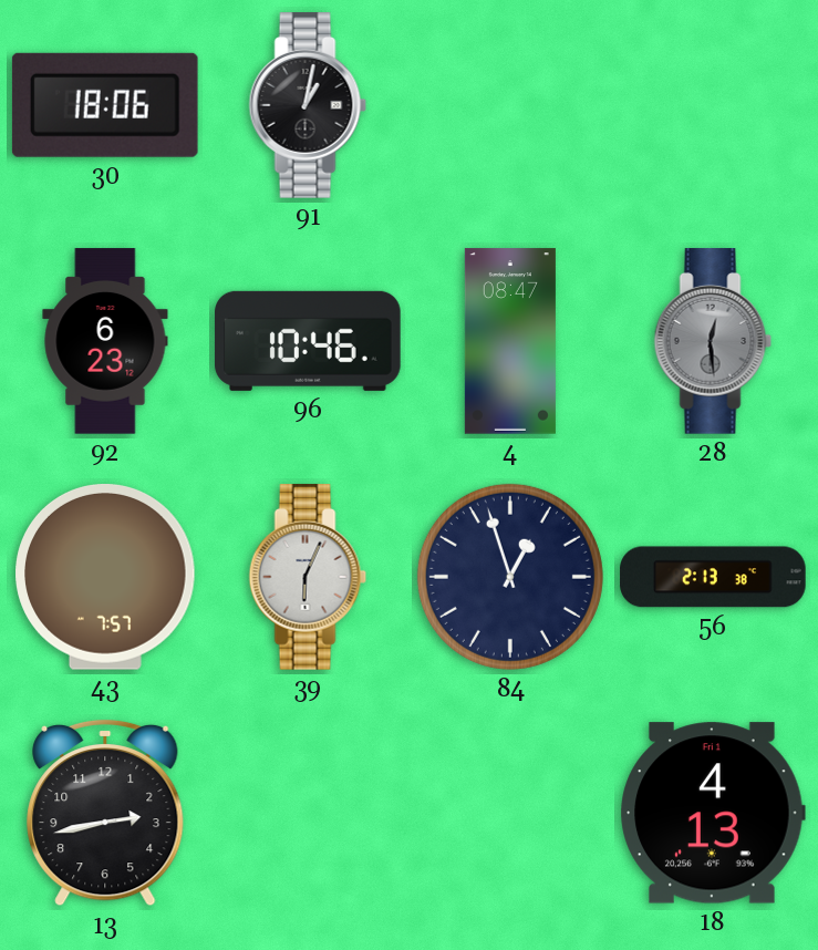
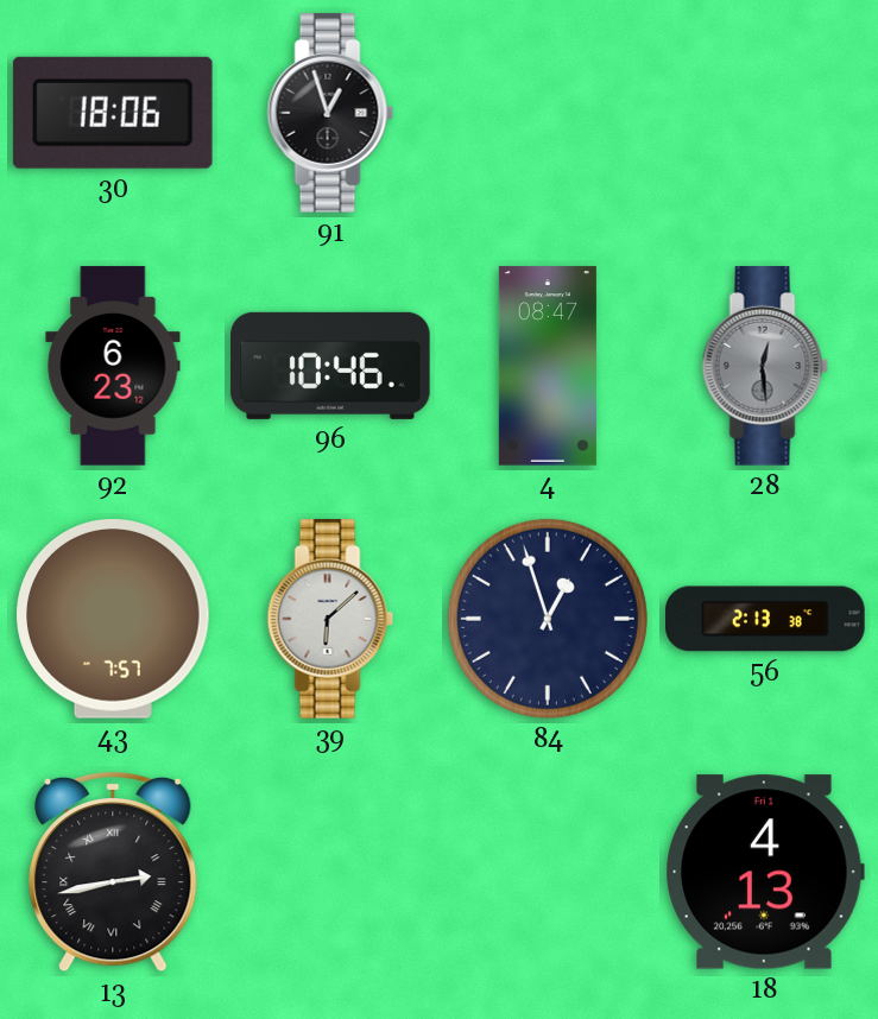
91: 1:02 -> 12:57
39: 6:04 -> 6:08
13 numerals: Arabic -> Roman
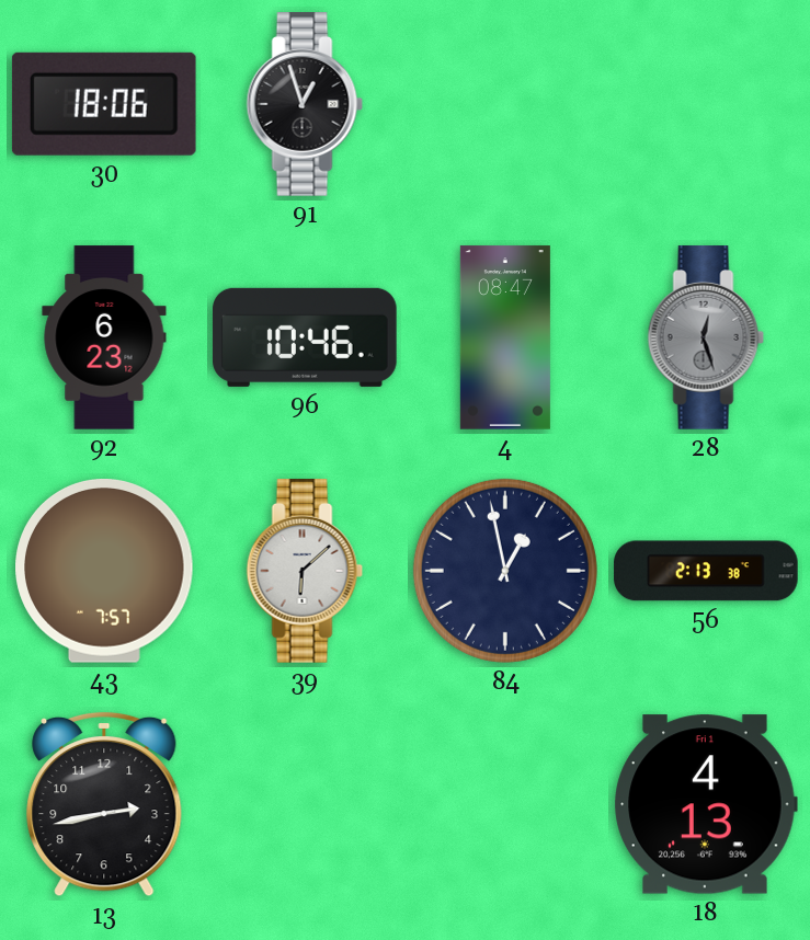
28: 12:29 -> 12:27
84: 12:57 -> 12:58
13 numerals: Roman -> Arabic
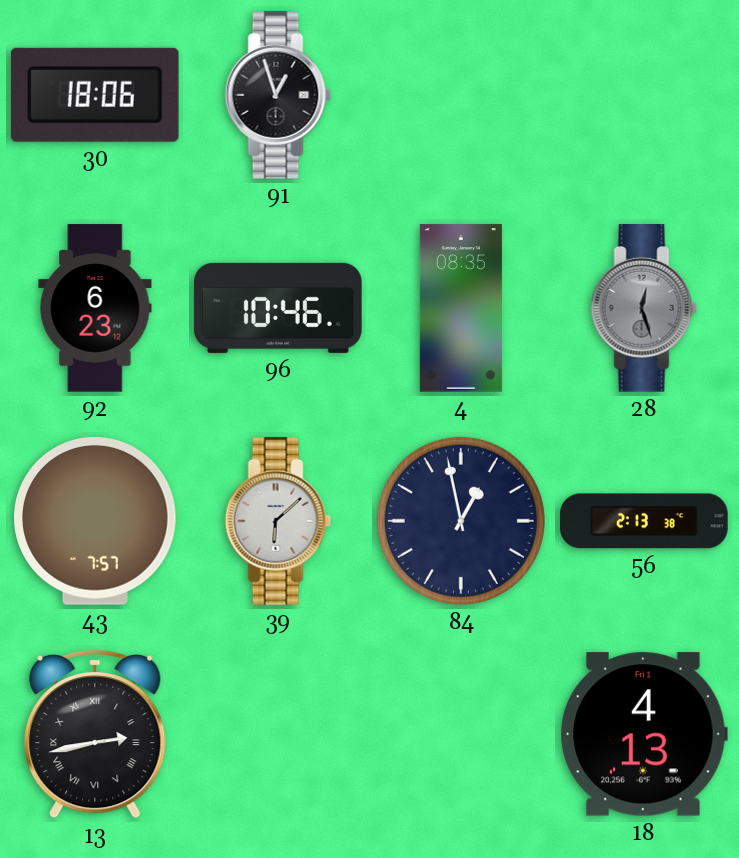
4: 08:47 -> 08:35
13 numerals: Arabic -> Roman
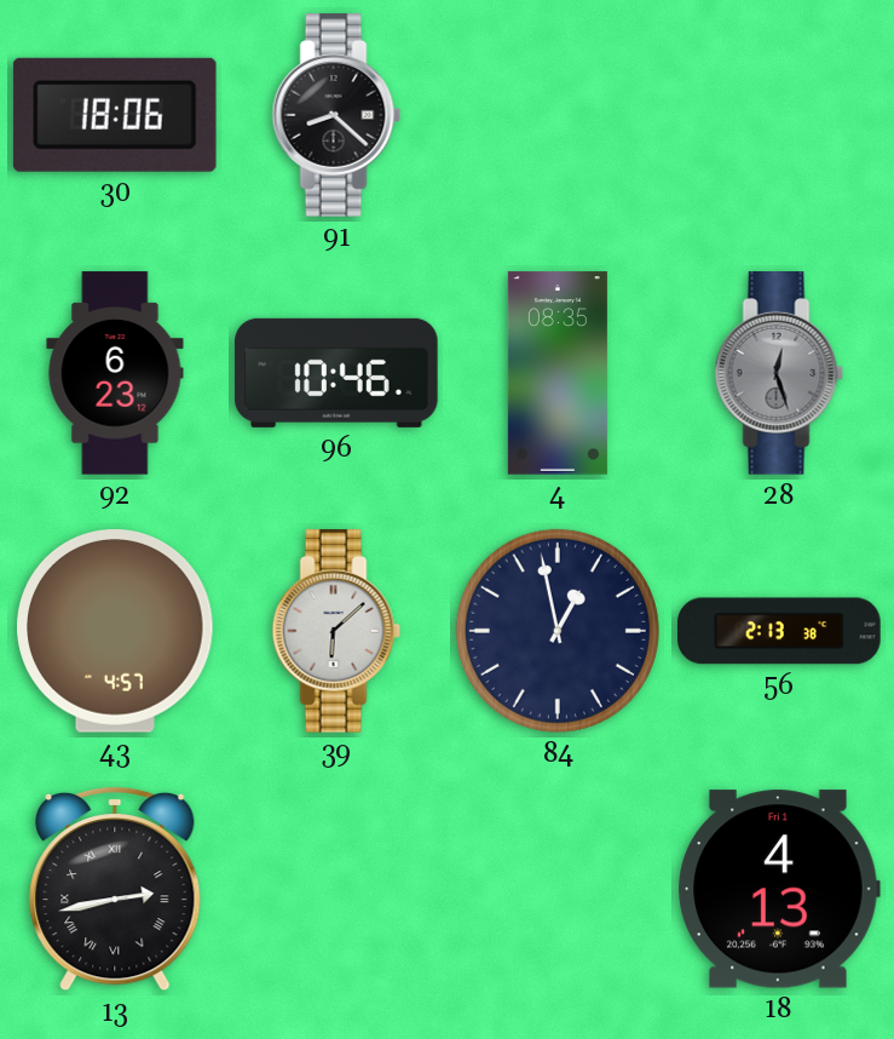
91: 12:57 -> 8:22
43: 7:57 -> 4:57
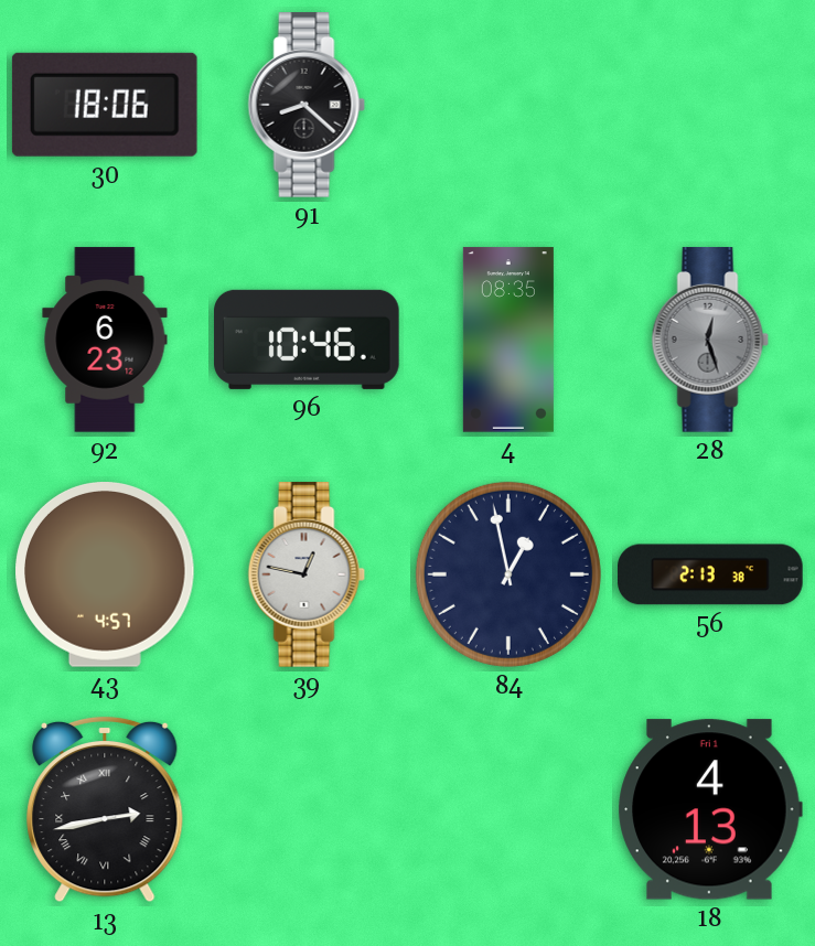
39: 6:08 -> 12:47
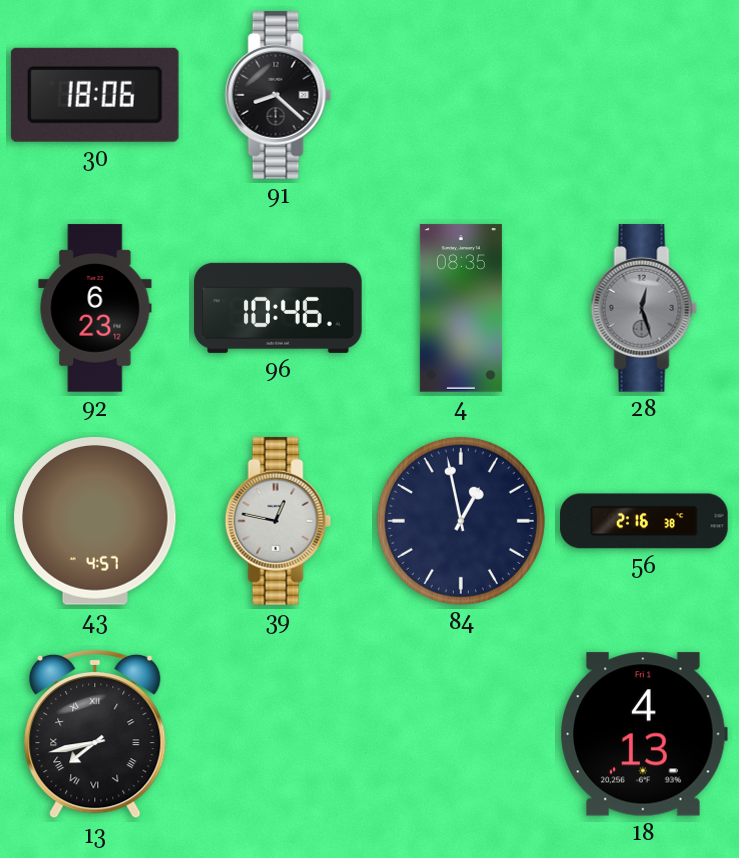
56: 2:13 -> 2:16
13: 2:43 -> 7:43
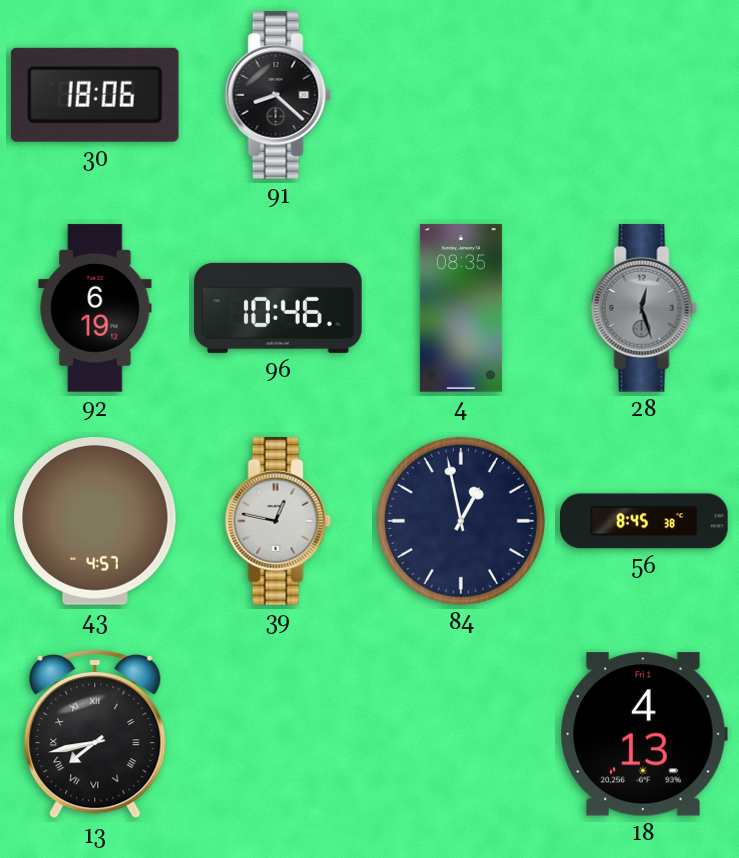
92: 6:23 -> 6:19
56: 2:16 -> 8:45
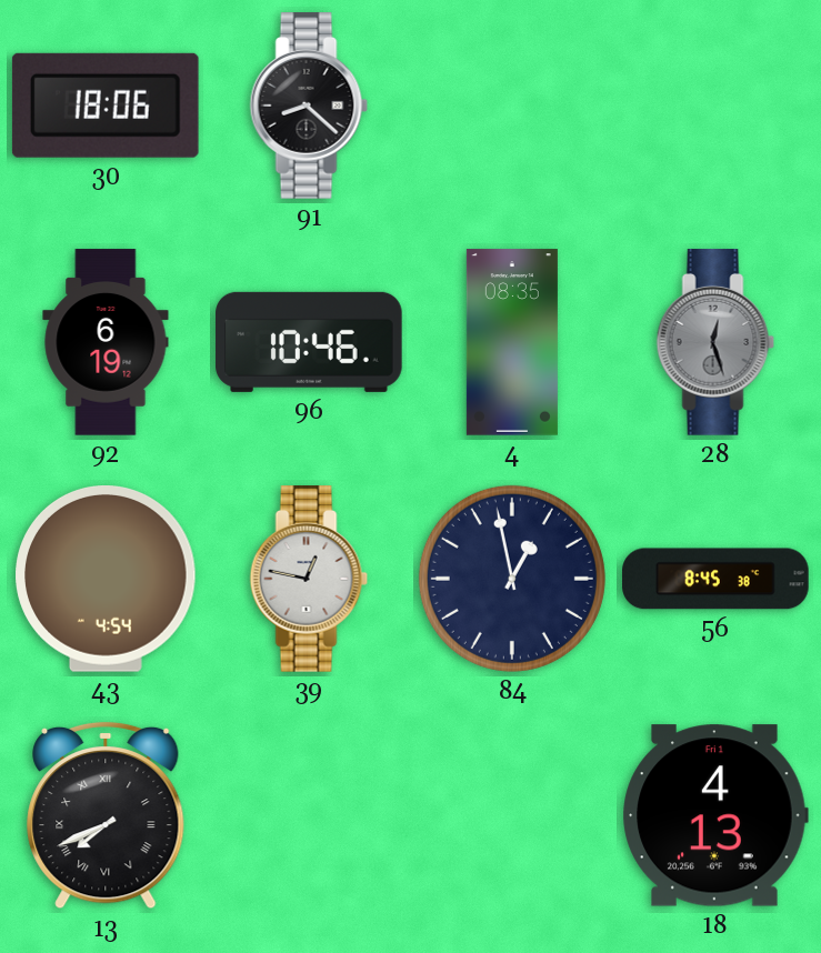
43: 4:57 -> 4:54
13: 7:43 -> 7:41
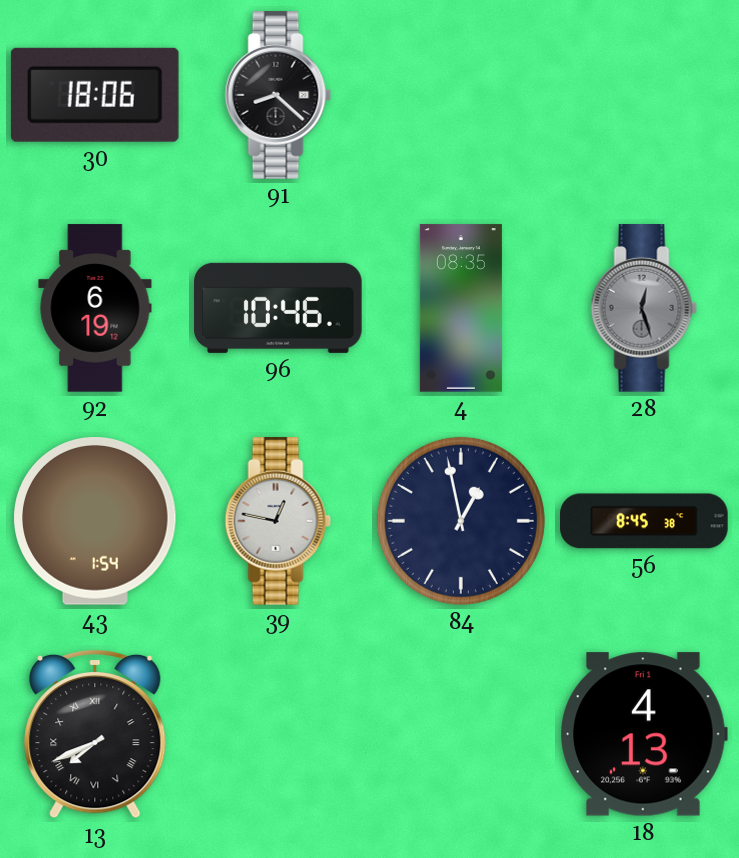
43: 4:54 -> 1:54
